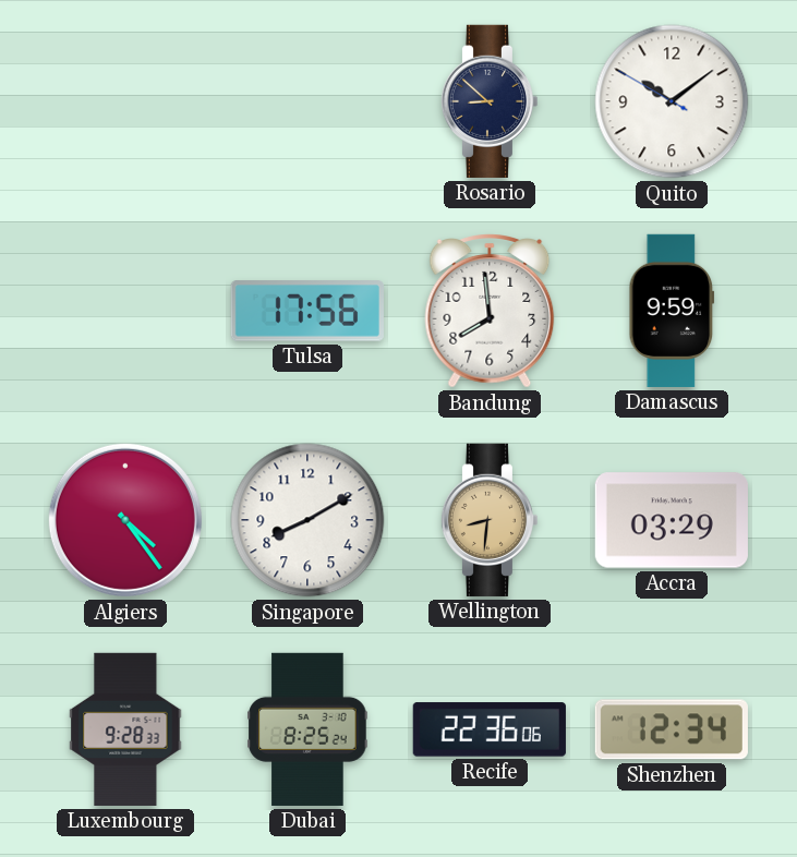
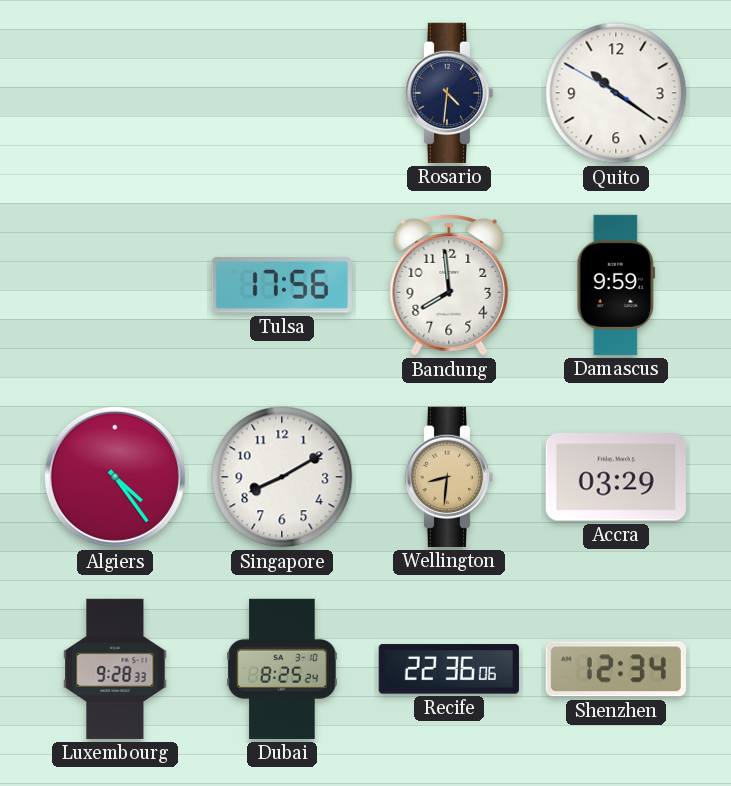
Rosario: 8:52 -> 4:31
Quito: 10:08 -> 10:20
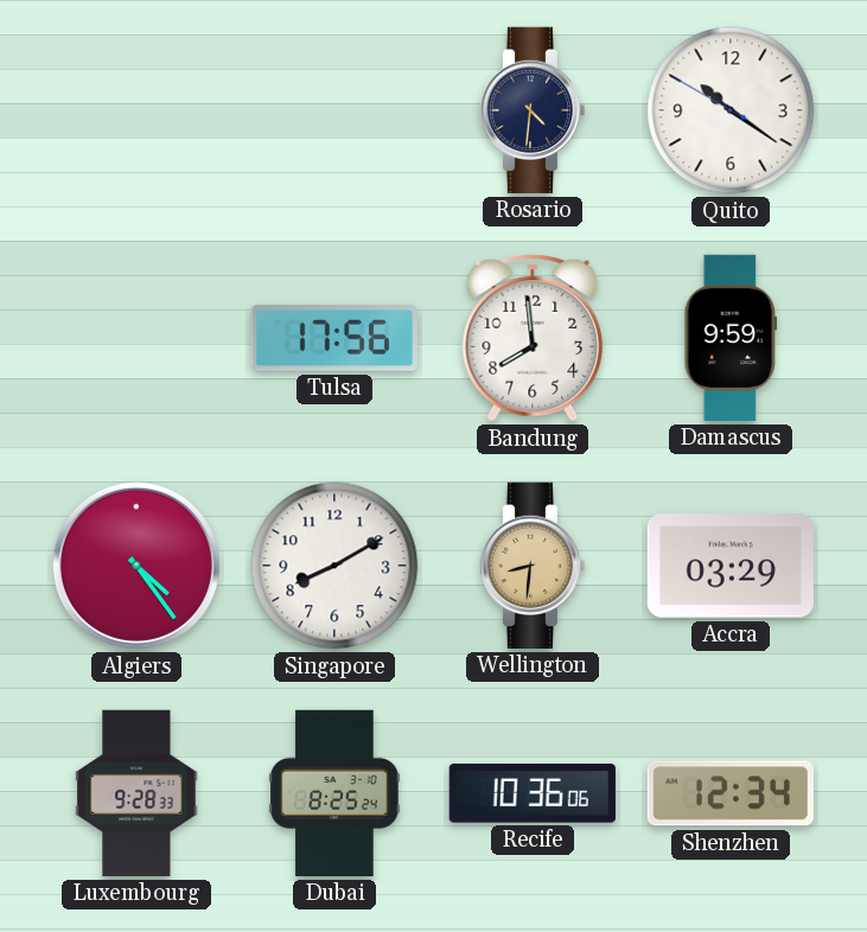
Recife: 22:36 -> 10:36
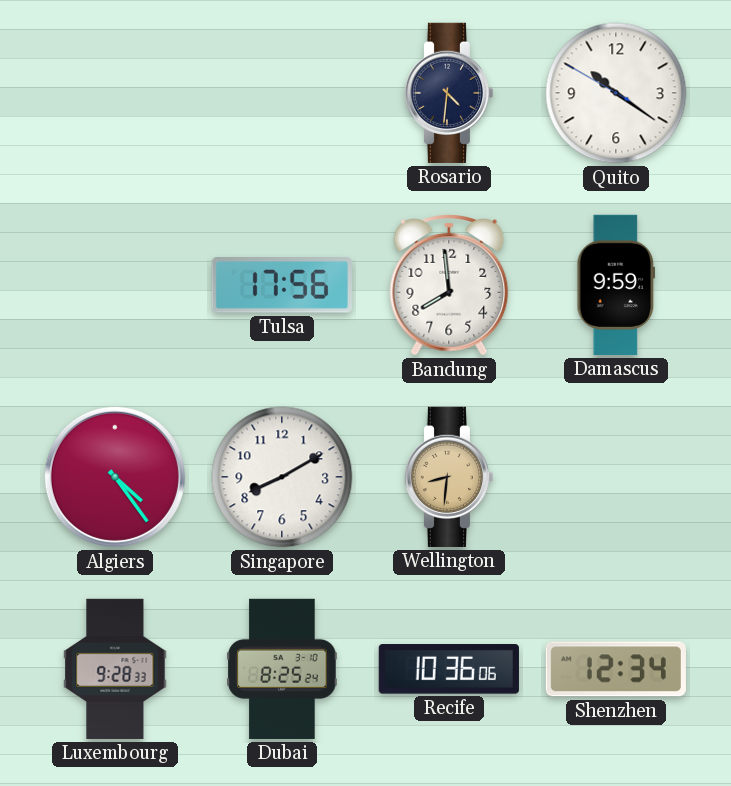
Accra: 03:29 -> none
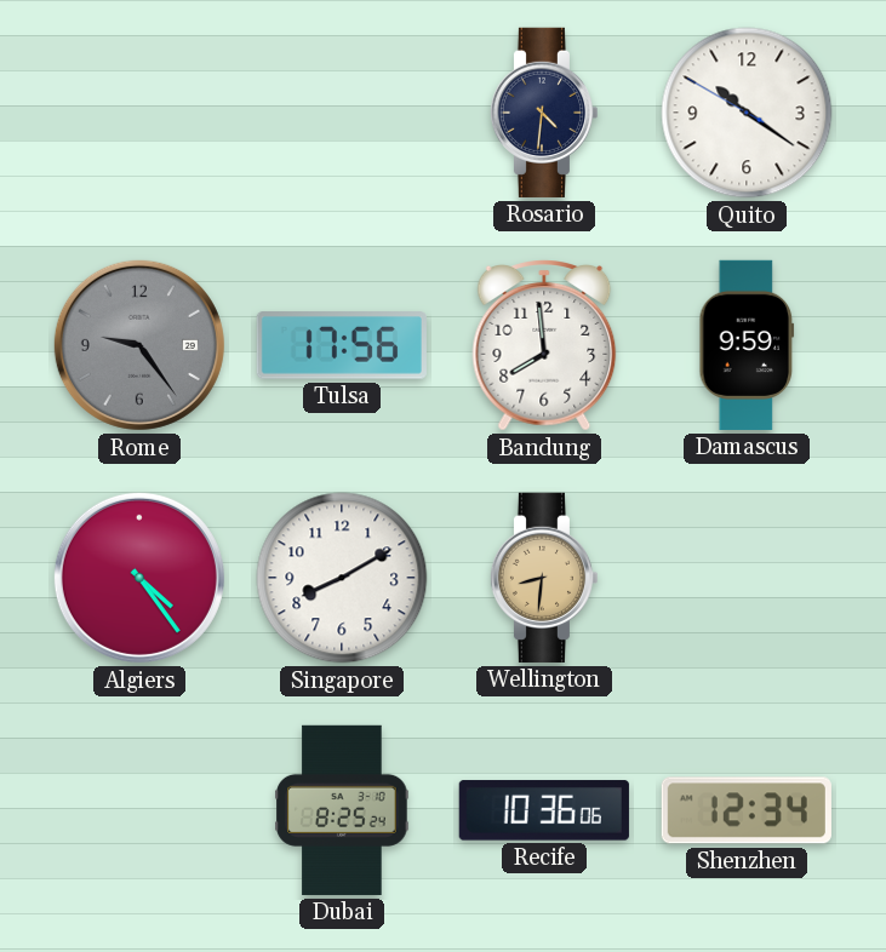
Rome: none -> 9:24
Luxembourg: 9:28 -> none
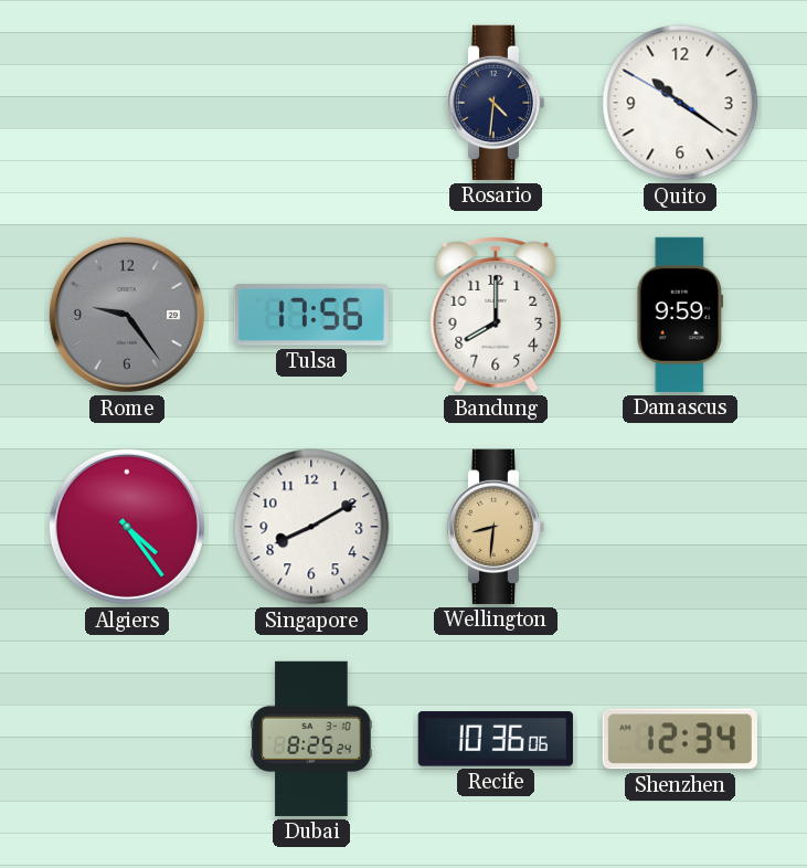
Bandung: 7:59 -> 8:00
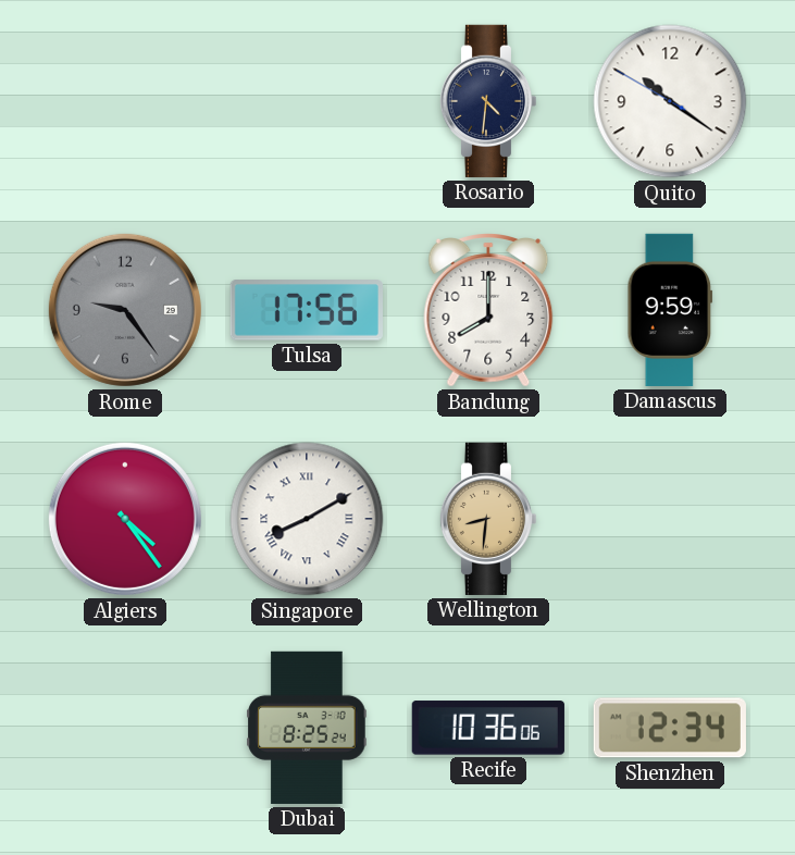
Singapore numerals: Arabic -> Roman
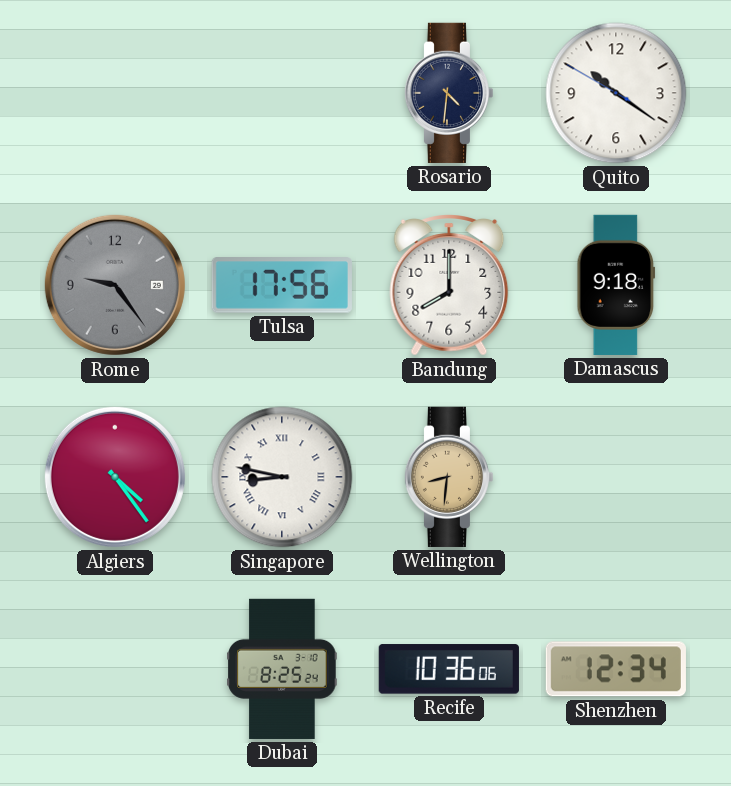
Damascus: 9:59 -> 9:18
Singapore: 8:10 -> 8:47
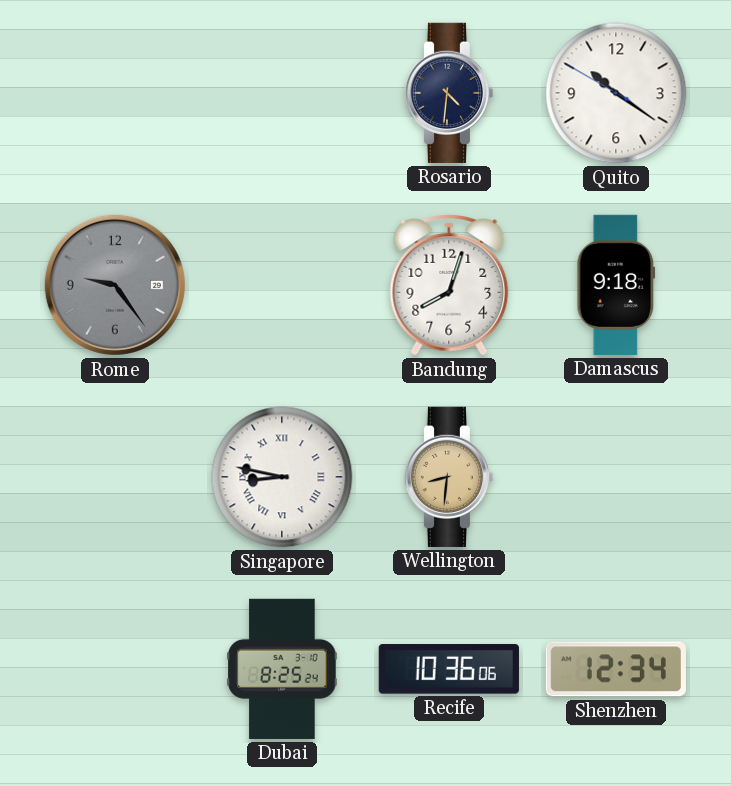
Tulsa: 17:56 -> none
Bandung: 8:00 -> 8:03
Algiers: 4:24 -> none
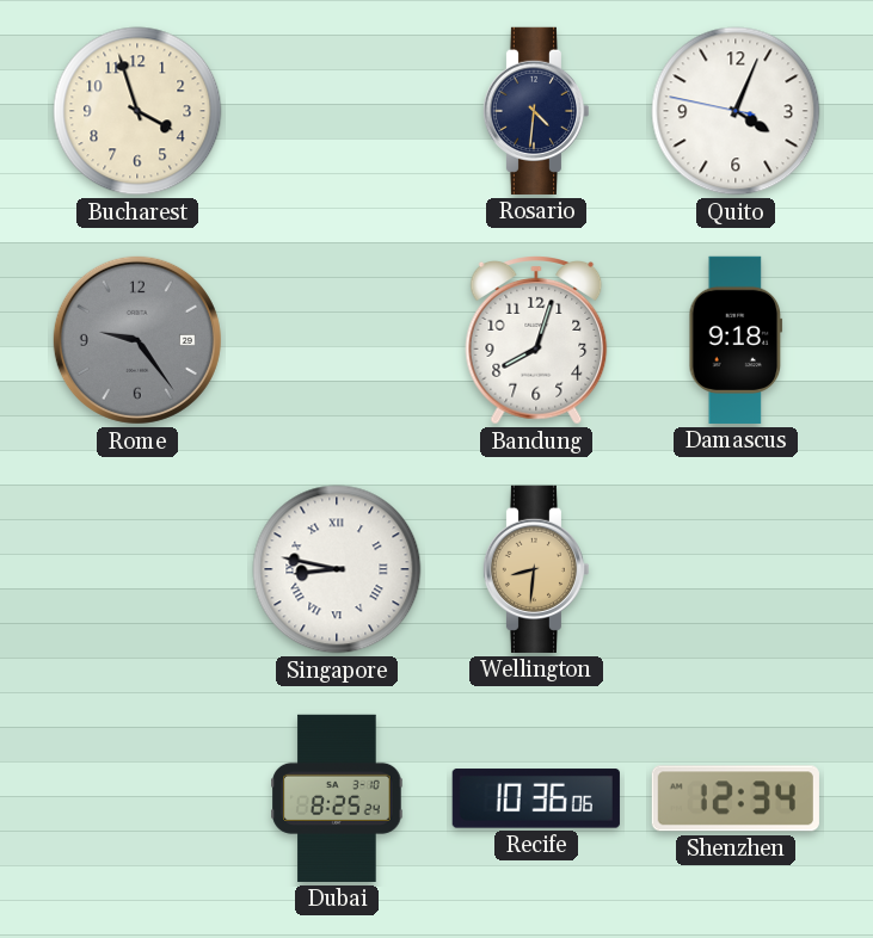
Bucharest: none -> 3:57
Quito: 10:20 -> 4:03
